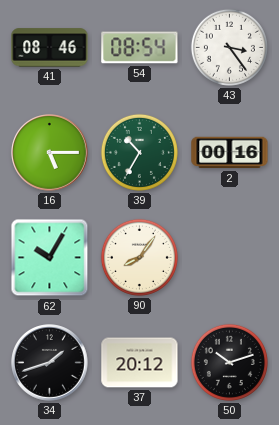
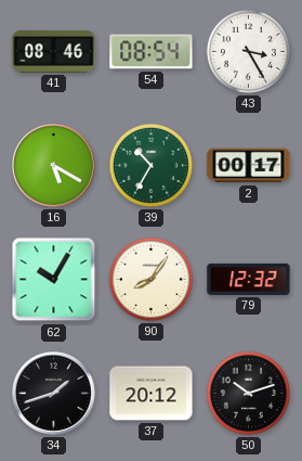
43: 3:24 -> 3:25
16: 5:15 -> 5:20
2: 00:16 -> 00:17
79: none -> 12:32
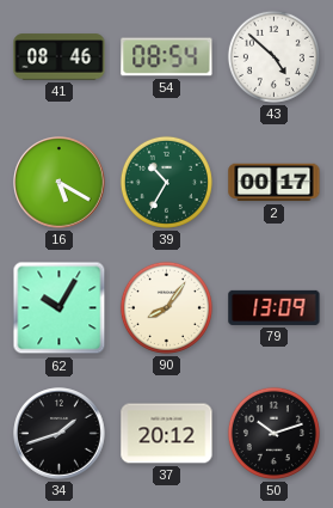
43: 3:25 -> 4:52
79: 12:32 -> 13:09
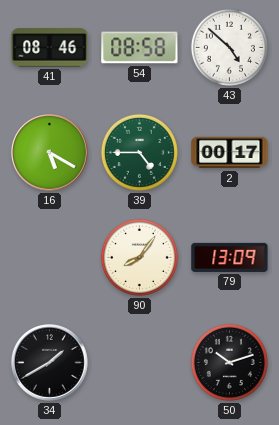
54: 08:54 -> 08:58
39: 10:35 -> 4:45
62: 10:05 -> none
34: 1:42 -> 1:40
37: 20:12 -> none
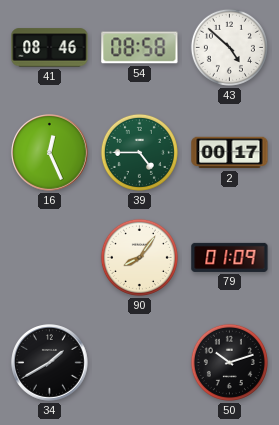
16: 5:20 -> 12:26
79: 13:09 -> 01:09
